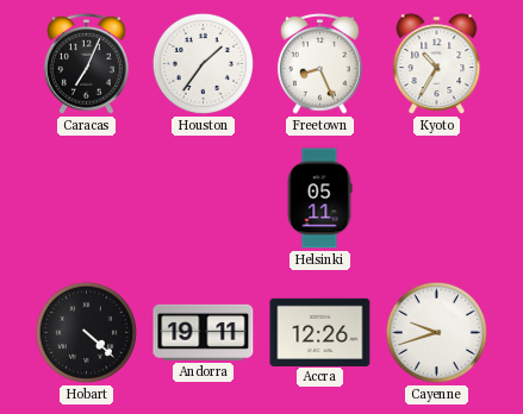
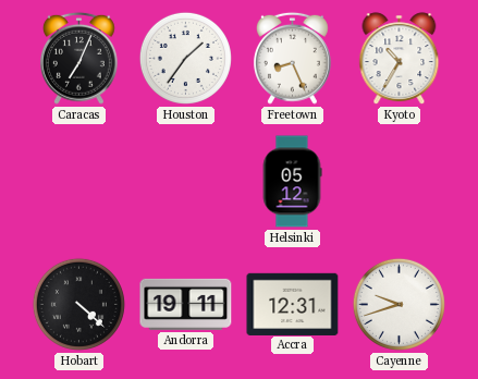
Helsinki: 05:11 -> 05:12
Accra: 12:26 -> 12:31
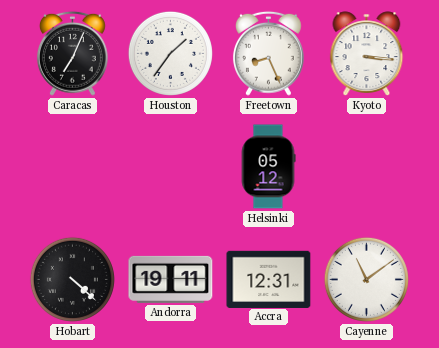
Kyoto: 10:35 -> 3:16
Cayenne: 9:42 -> 11:09
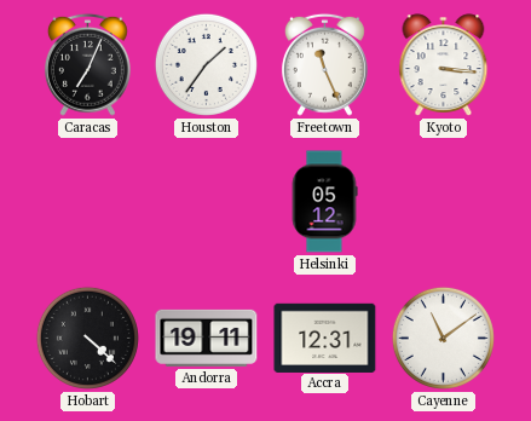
Freetown: 8:26 -> 11:26
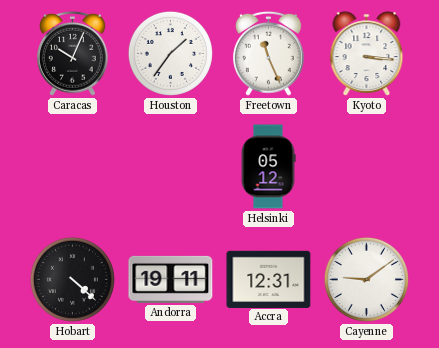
Caracas: 7:04 -> 10:04
Cayenne: 11:09 -> 9:09
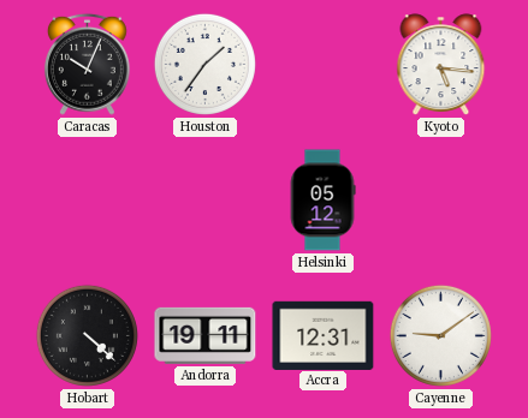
Freetown: 11:26 -> none
Kyoto: 3:16 -> 5:16
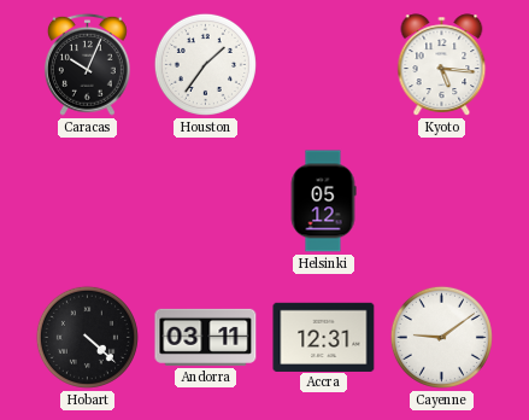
Andorra: 19:11 -> 03:11
